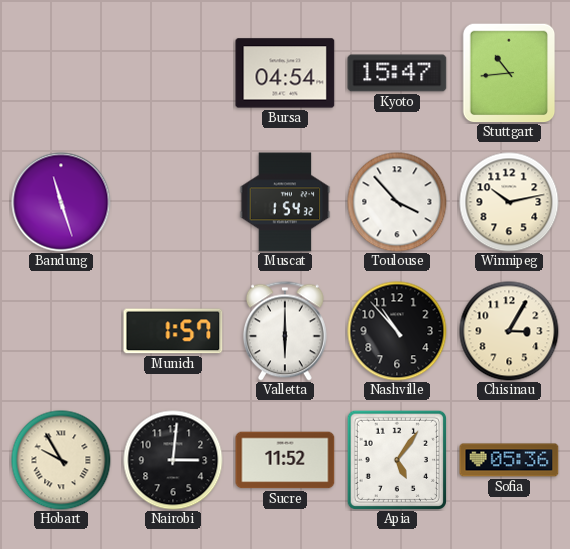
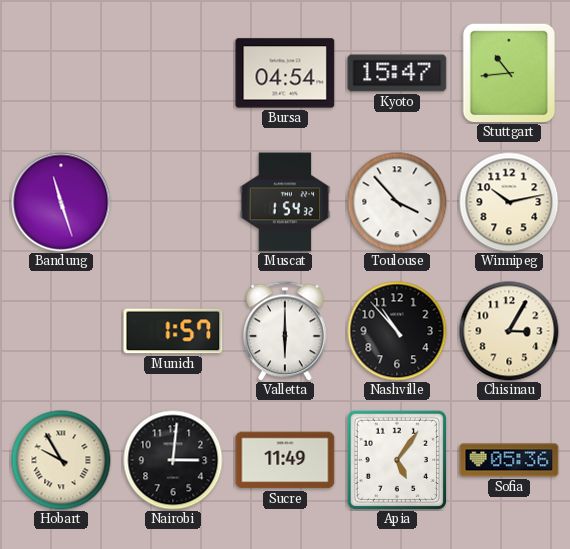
Sucre: 11:52 -> 11:49
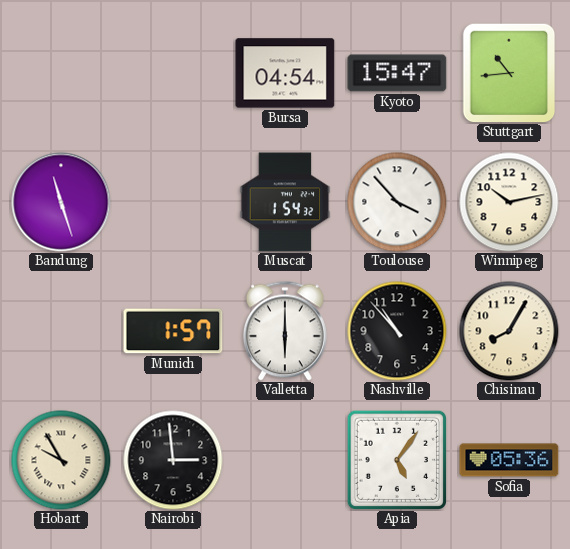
Chisinau: 3:05 -> 8:05
Nairobi: 3:01 -> 2:59
Sucre: 11:49 -> none
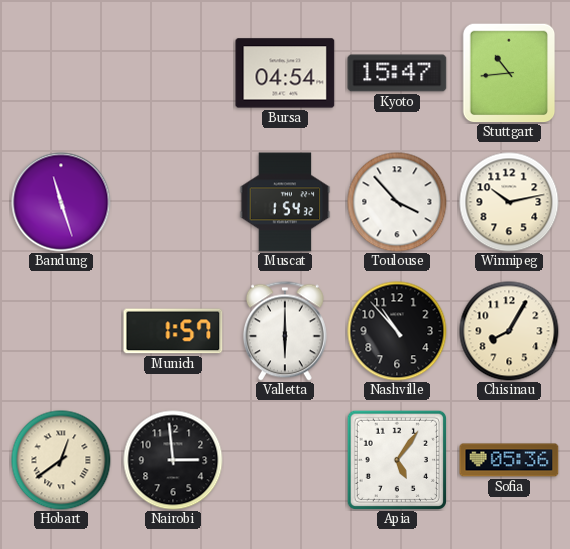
Hobart: 9:55 -> 12:39
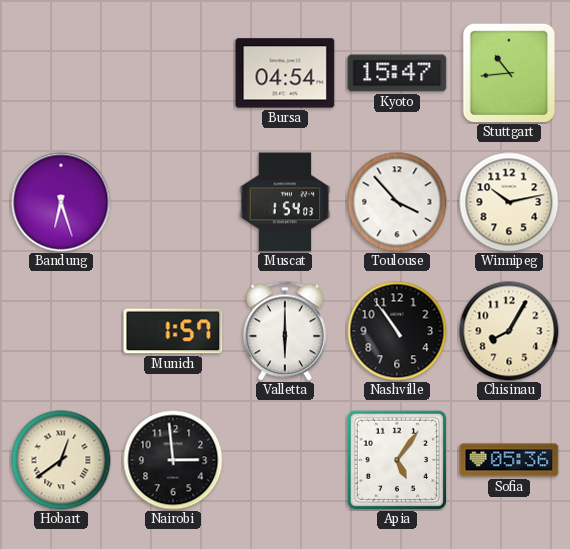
Bandung: 11:27 -> 6:27
Muscat: 1:54:32 -> 1:54:03
Nashville: 10:53 -> 10:54
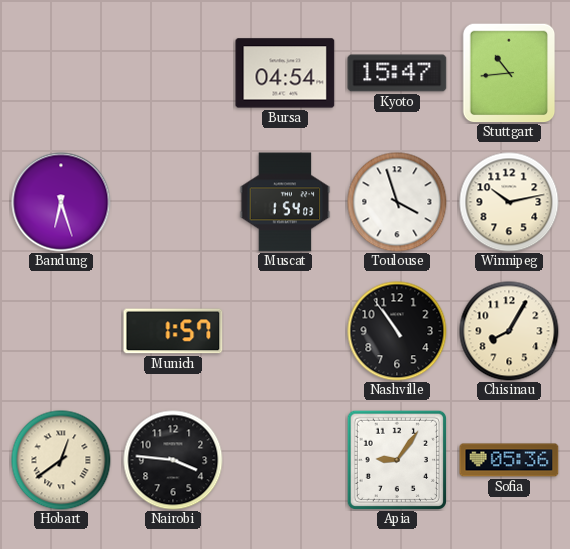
Toulouse: 3:53 -> 3:57
Valletta: 6:00 -> none
Nairobi: 2:59 -> 3:46
Apia: 5:06 -> 9:06
